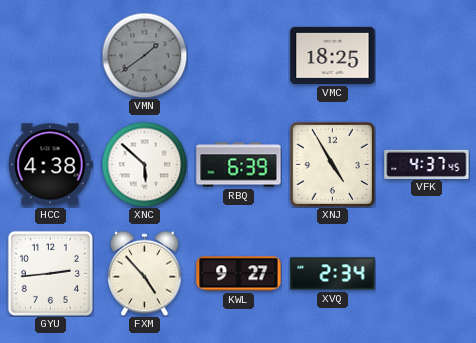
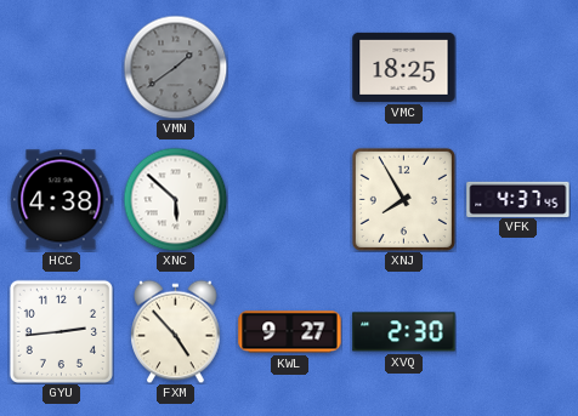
RBQ: 6:39 -> none
XNJ: 4:55 -> 7:55
XVQ: 2:34 -> 2:30
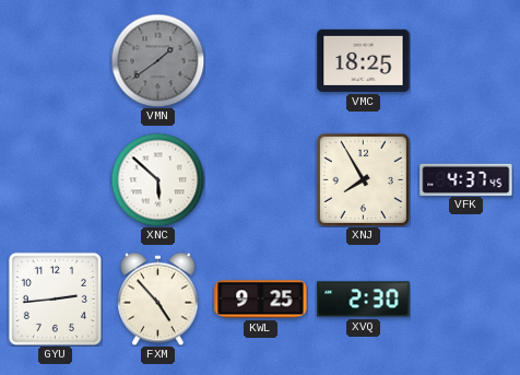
HCC: 4:38 -> none
KWL: 9:27 -> 9:25
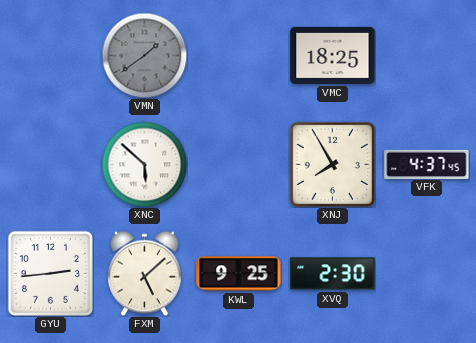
FXM: 4:53 -> 5:08
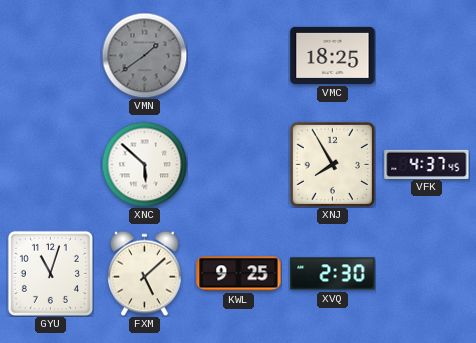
GYU: 2:44 -> 11:03
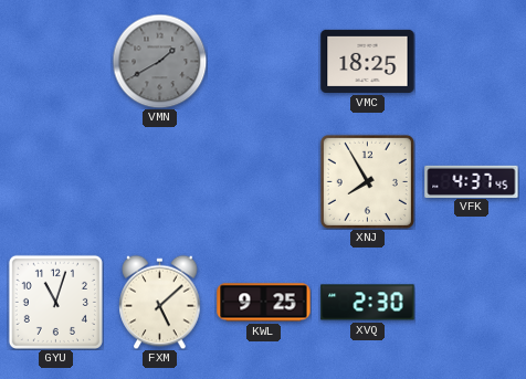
VMN: 1:39 -> 1:40
XNC: 5:52 -> none
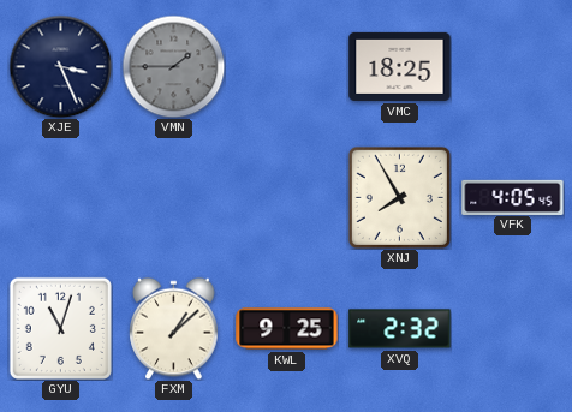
XJE: none -> 3:26
VMN: 1:40 -> 1:45
VFK: 4:37 -> 4:05
FXM: 5:08 -> 1:08
XVQ: 2:30 -> 2:32
